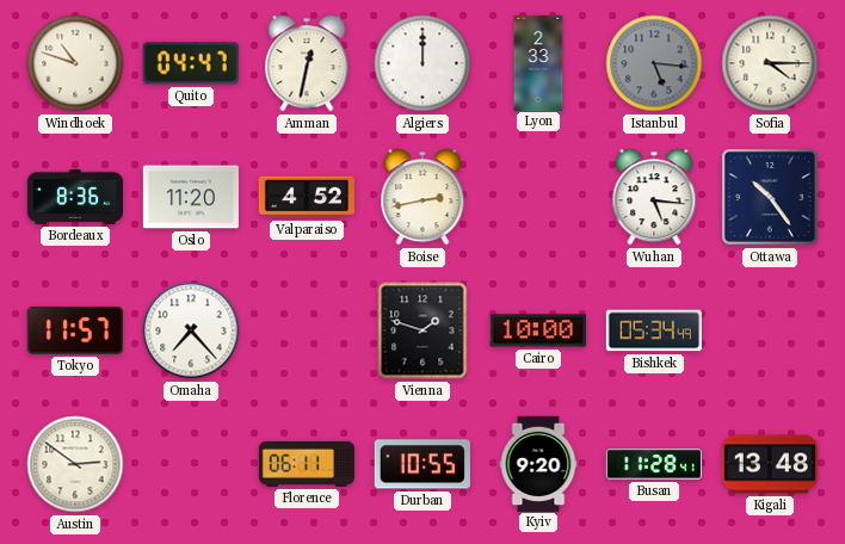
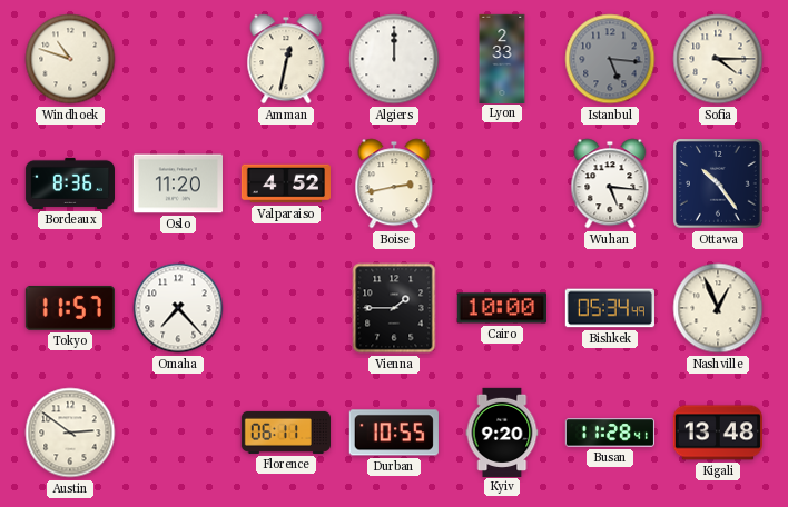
Quito: 04:47 -> none
Vienna: 1:48 -> 1:45
Nashville: none -> 12:56
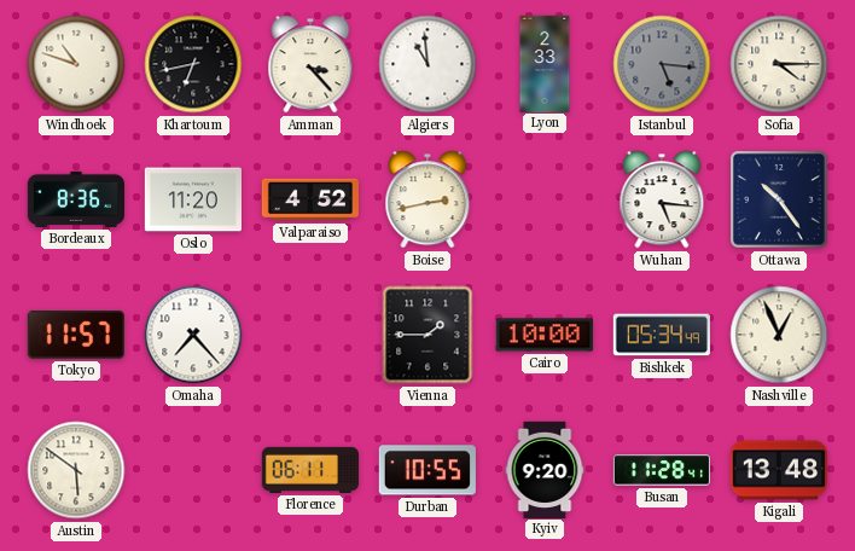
Khartoum: none -> 6:43
Amman: 12:32 -> 3:23
Algiers: 12:00 -> 10:59
Austin: 2:51 -> 5:51
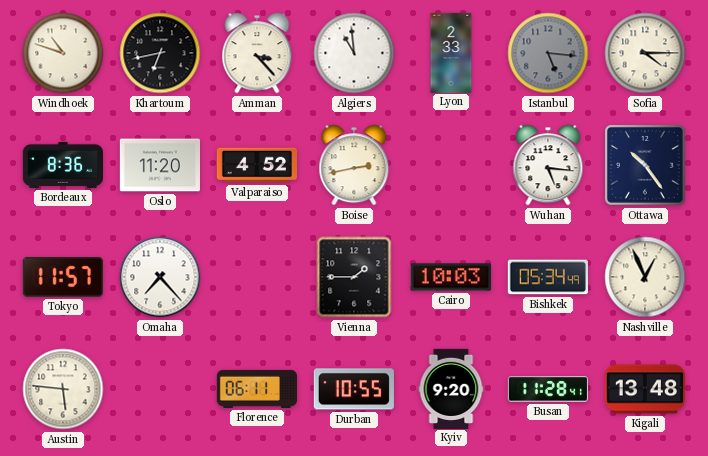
Cairo: 10:00 -> 10:03
Austin: 5:51 -> 5:46
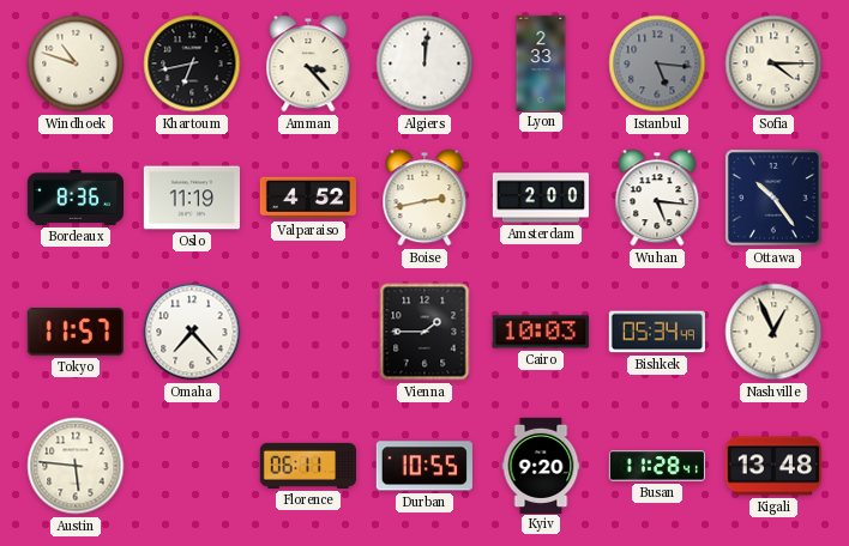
Algiers: 10:59 -> 12:01
Oslo: 11:20 -> 11:19
Amsterdam: none -> 2:00
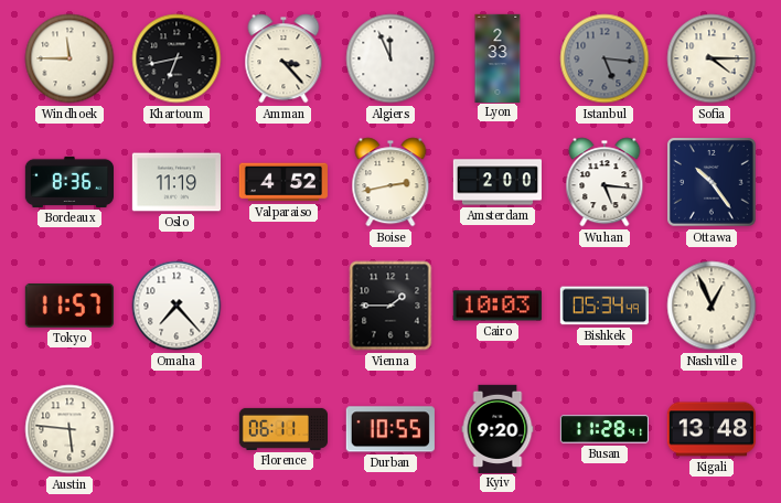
Windhoek: 10:48 -> 11:45
Algiers: 12:01 -> 11:56
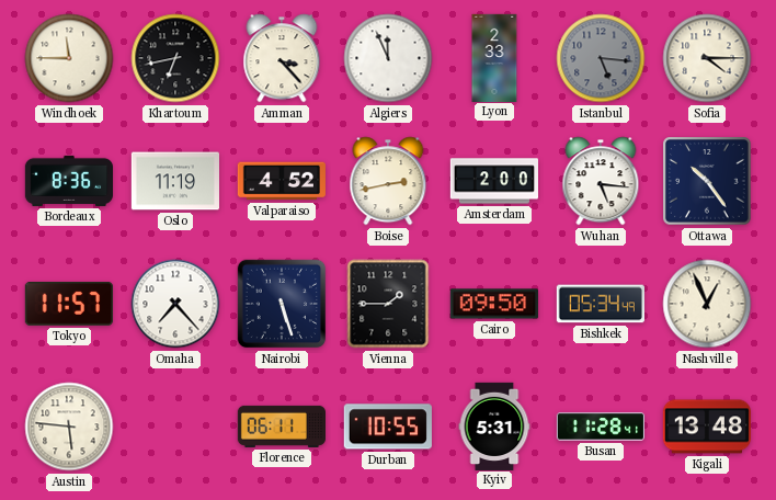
Nairobi: none -> 5:27
Cairo: 10:03 -> 09:50
Kyiv: 9:20 -> 5:31
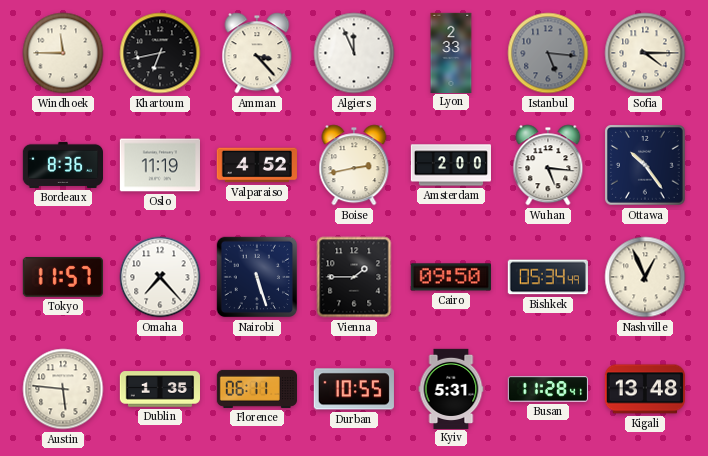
Dublin: none -> 1:35
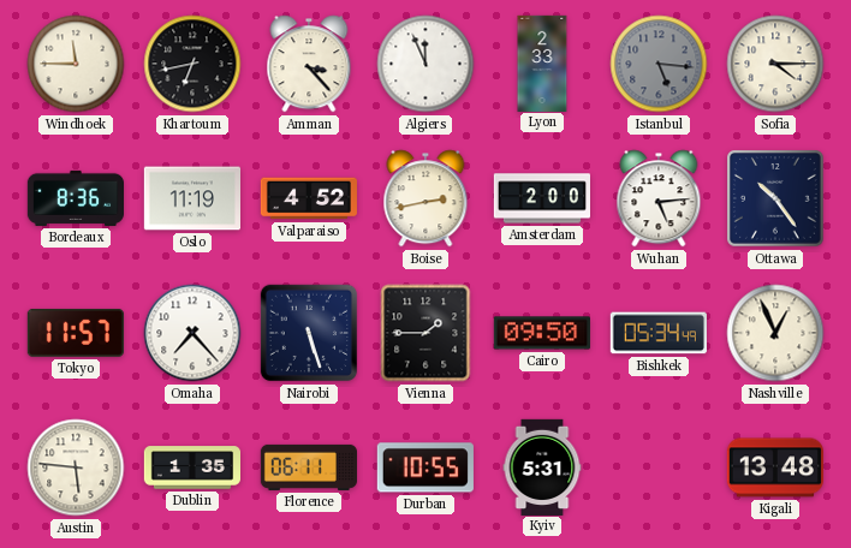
Wuhan: 5:16 -> 5:14
Busan: 11:28 -> none
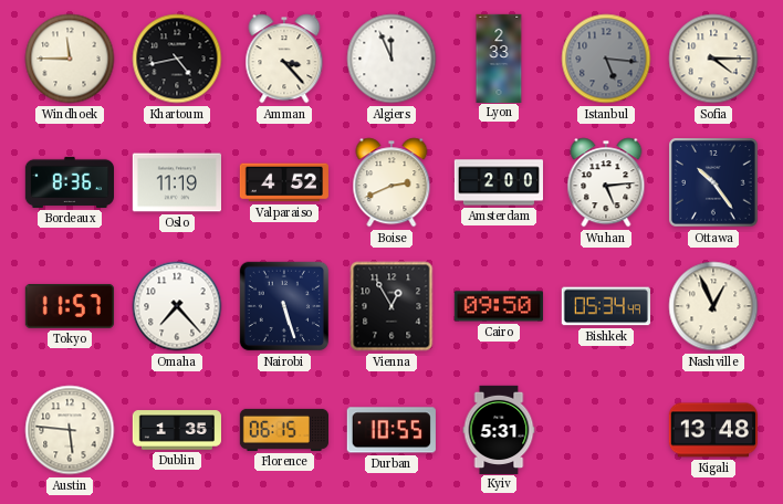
Khartoum: 6:43 -> 4:43
Boise: 2:43 -> 2:41
Vienna: 1:45 -> 12:55
Florence: 06:11 -> 06:15
